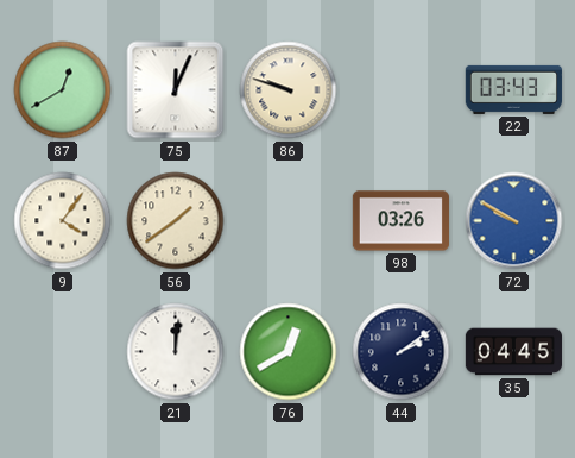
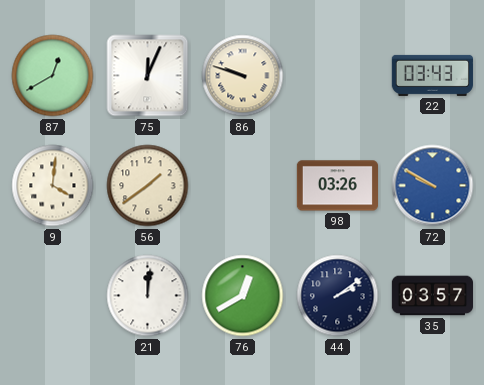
9: 4:06 -> 4:01
35: 04:45 -> 03:57
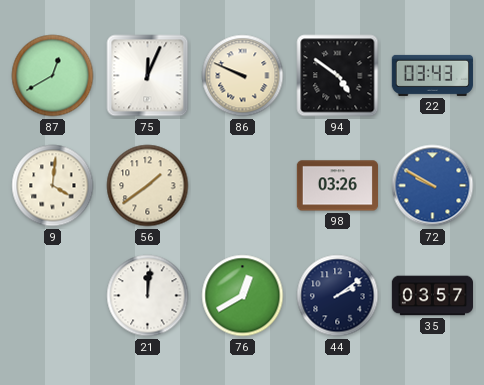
86: 9:48 -> 9:49
94: none -> 4:51
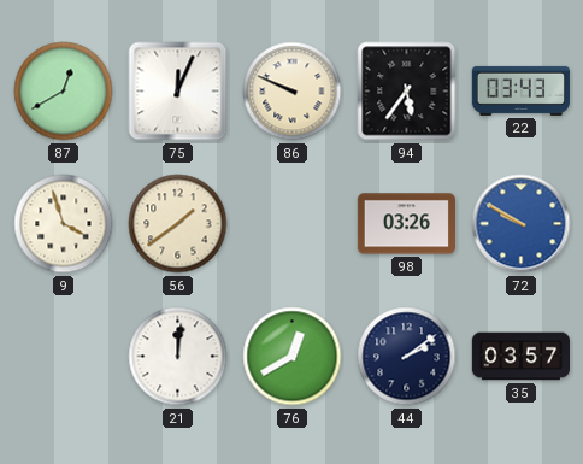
94: 4:51 -> 5:36
9: 4:01 -> 3:57
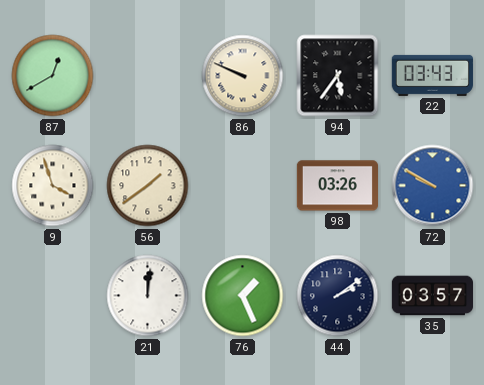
75: 12:04 -> none
76: 12:40 -> 1:26
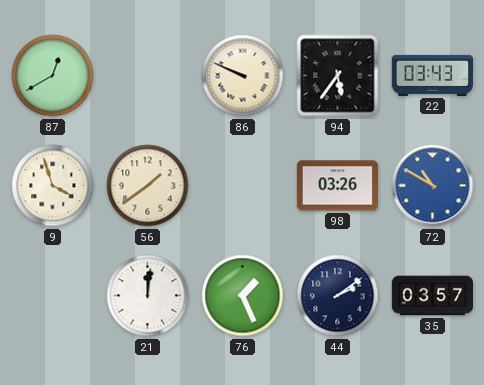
72: 9:50 -> 10:50
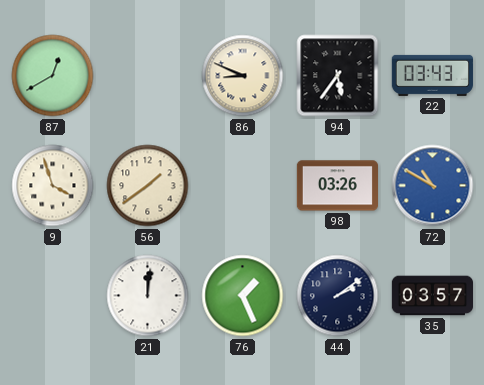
86: 9:49 -> 8:49
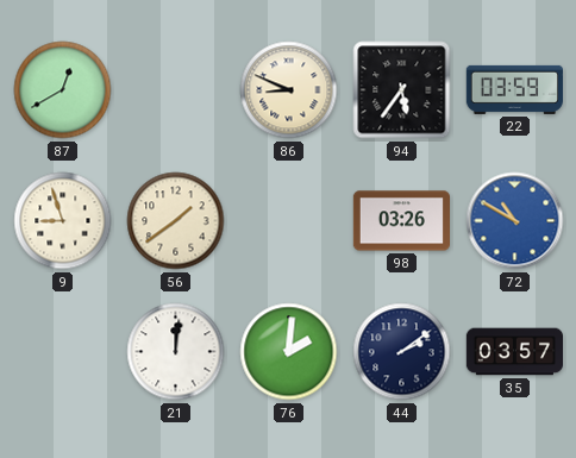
22: 03:43 -> 03:59
9: 3:57 -> 8:57
76: 1:26 -> 2:01
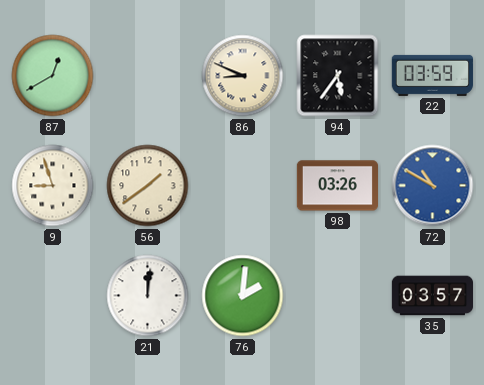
44: 2:09 -> none
